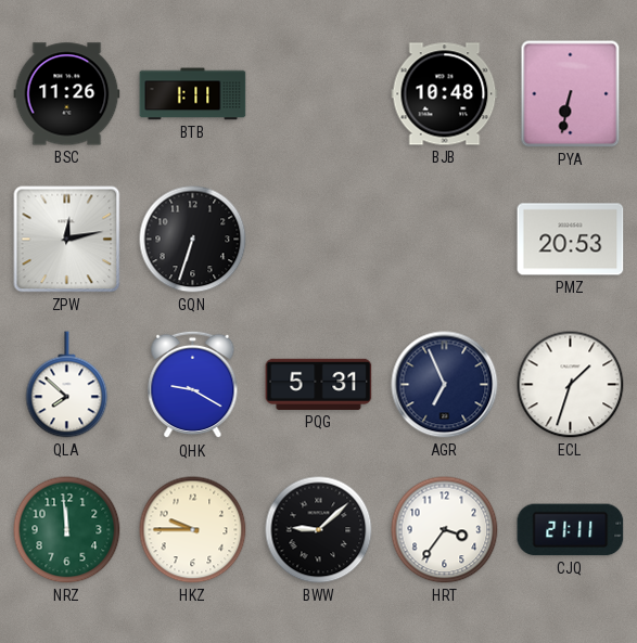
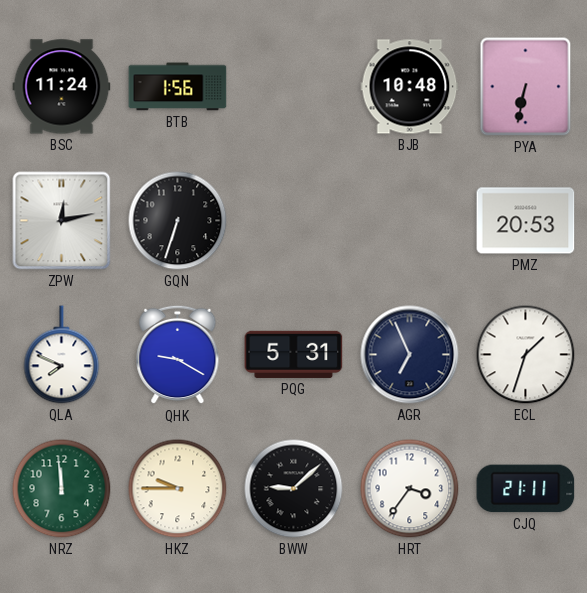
BSC: 11:26 -> 11:24
BTB: 1:11 -> 1:56
QLA: 7:52 -> 7:49
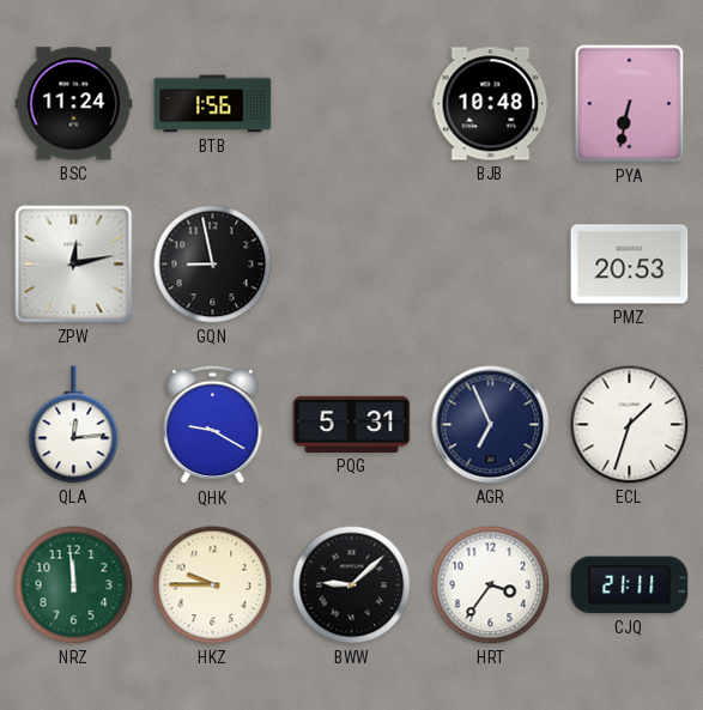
GQN: 6:33 -> 8:58
QLA: 7:49 -> 12:14
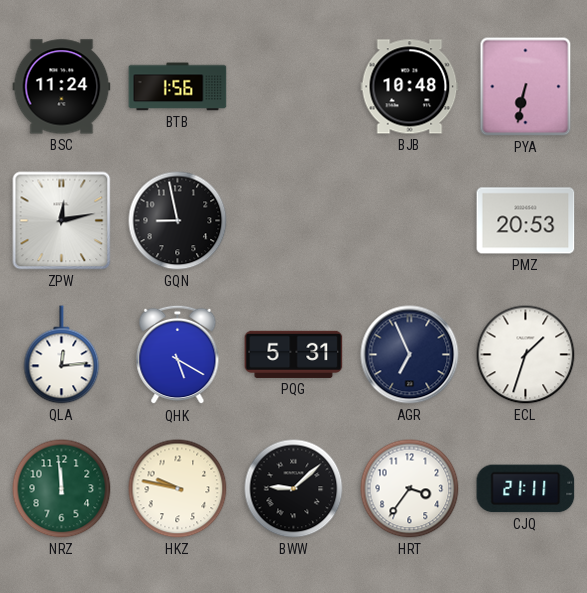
QHK: 9:20 -> 5:20
HKZ: 9:45 -> 9:47
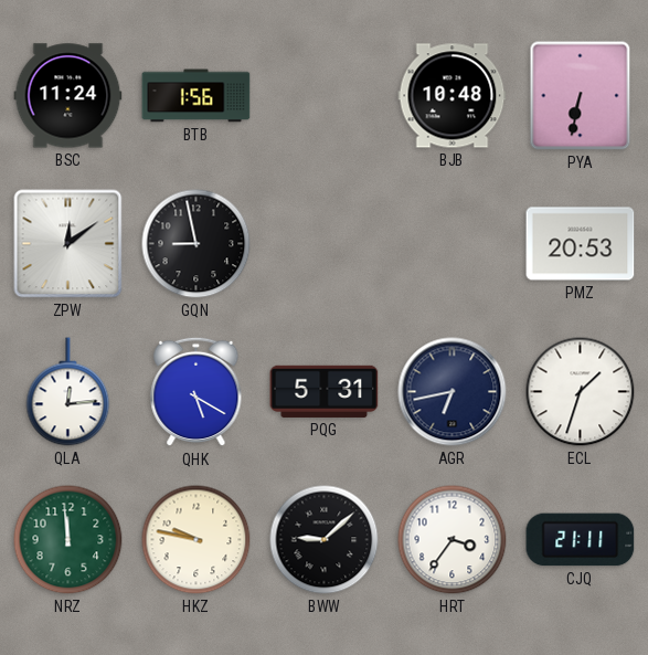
ZPW: 12:13 -> 12:09
AGR: 6:56 -> 6:43
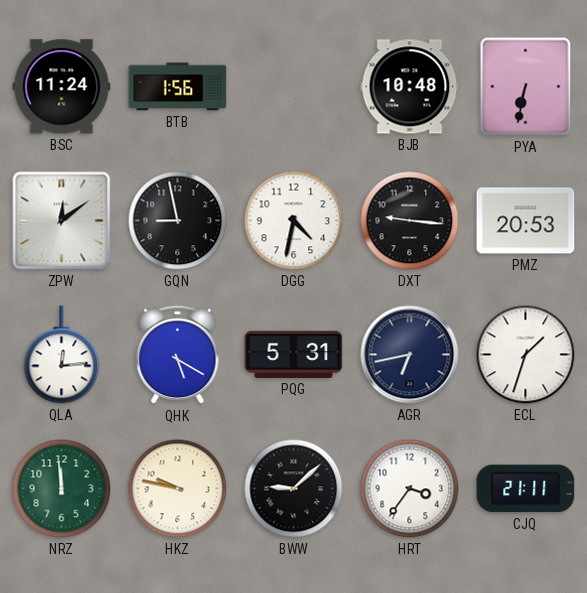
DGG: none -> 4:32
DXT: none -> 9:16
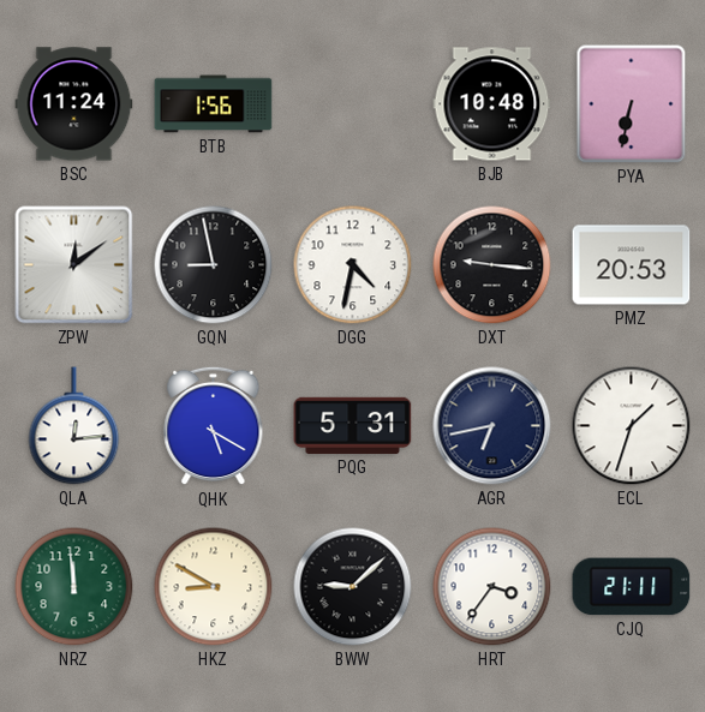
HKZ: 9:47 -> 8:50
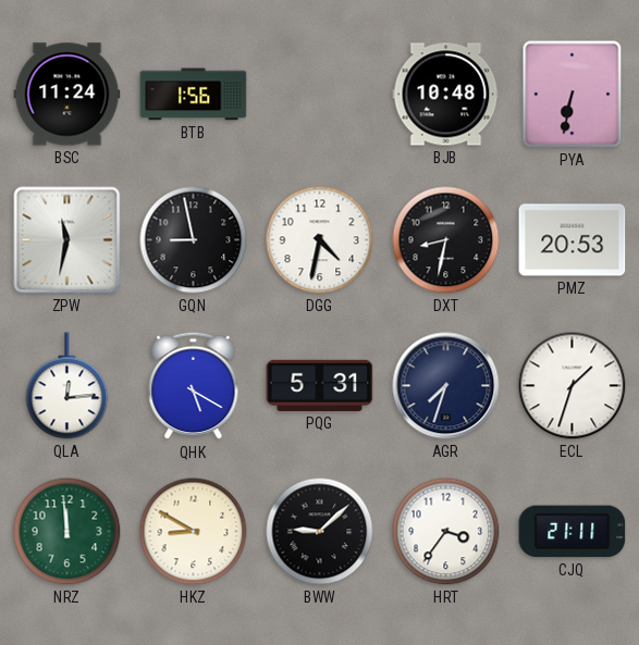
ZPW: 12:09 -> 11:32
DXT: 9:16 -> 8:32
AGR: 6:43 -> 7:33
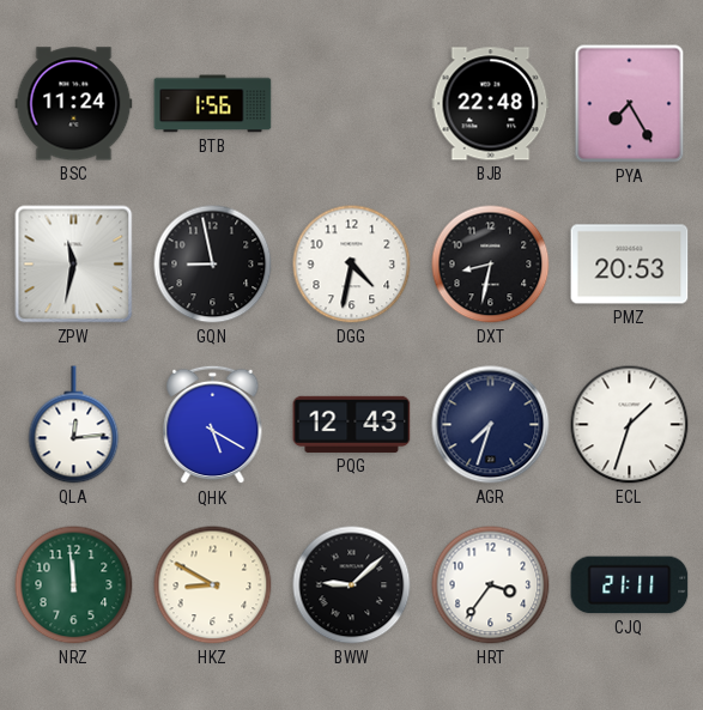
BJB: 10:48 -> 22:48
PYA: 6:32 -> 7:25
PQG: 5:31 -> 12:43
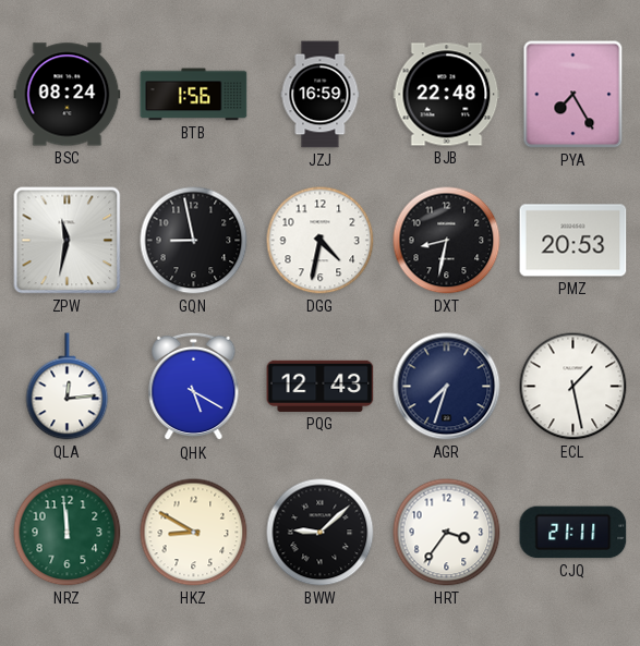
BSC: 11:24 -> 08:24
JZJ: none -> 16:59
ECL: 1:33 -> 1:28
